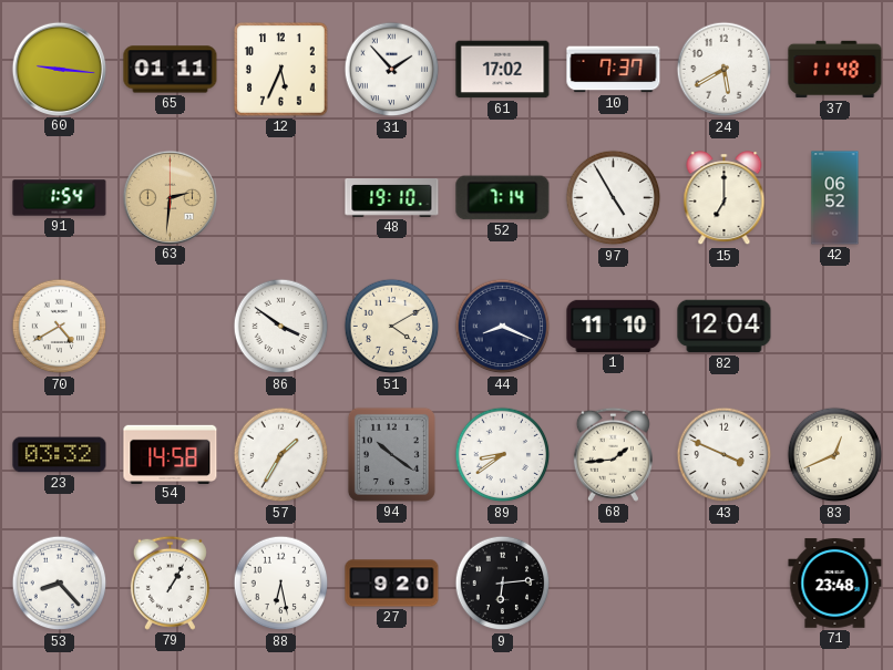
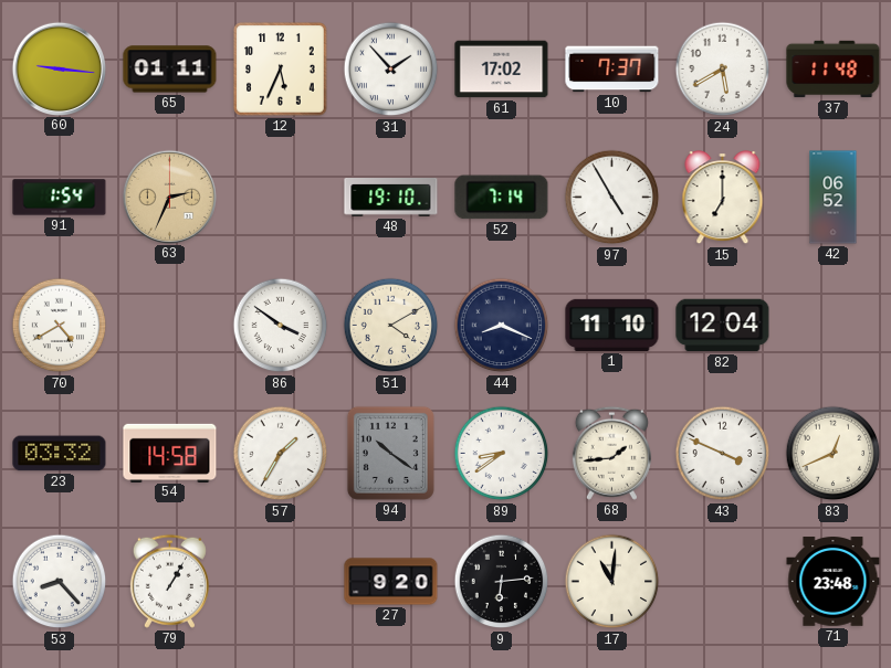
63: 2:31 -> 2:34
88: 6:28 -> none
17: none -> 11:01
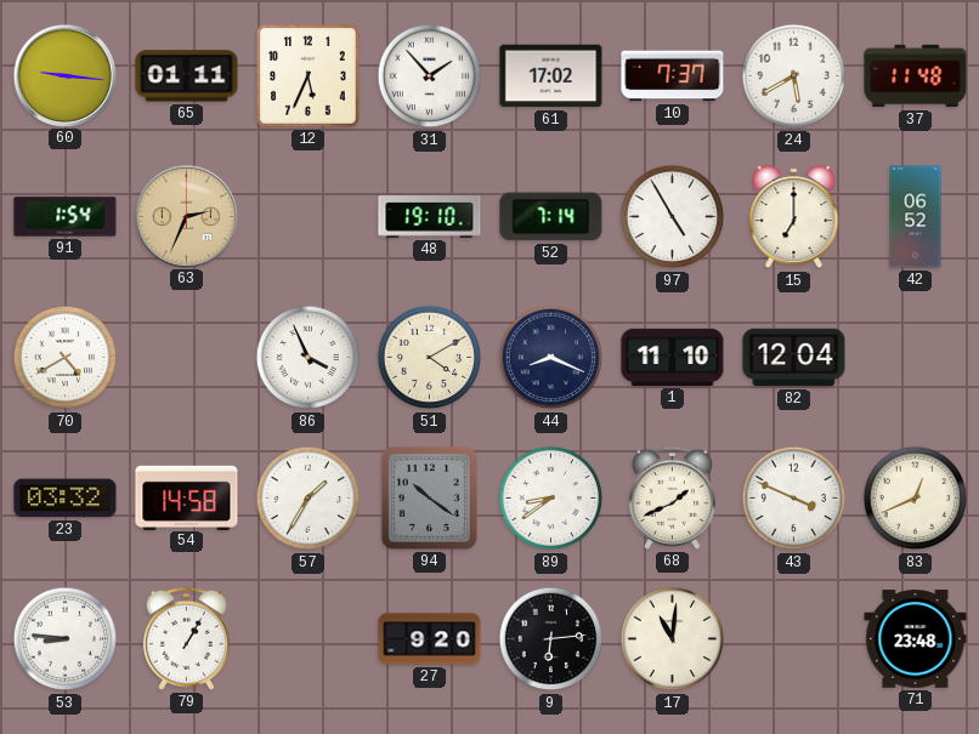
86: 3:51 -> 3:56
68: 1:44 -> 1:41
53: 8:23 -> 8:46
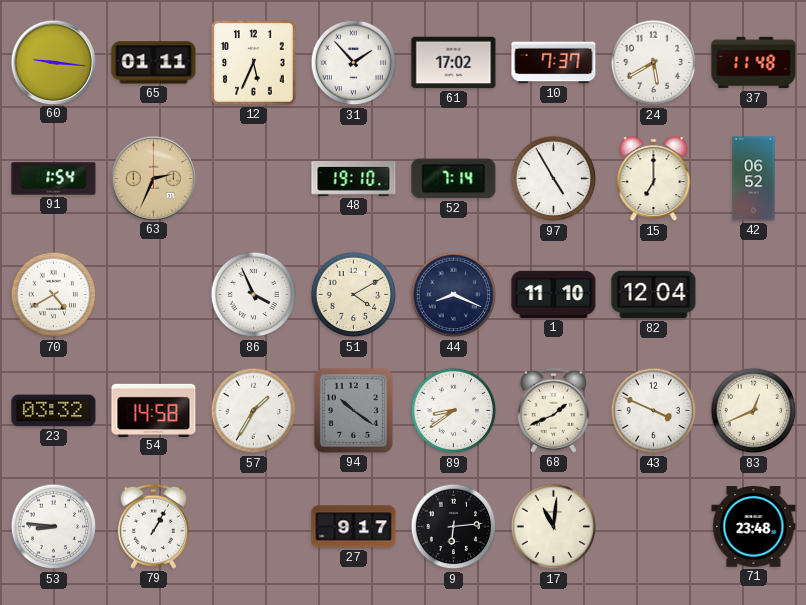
27: 9:20 -> 9:17
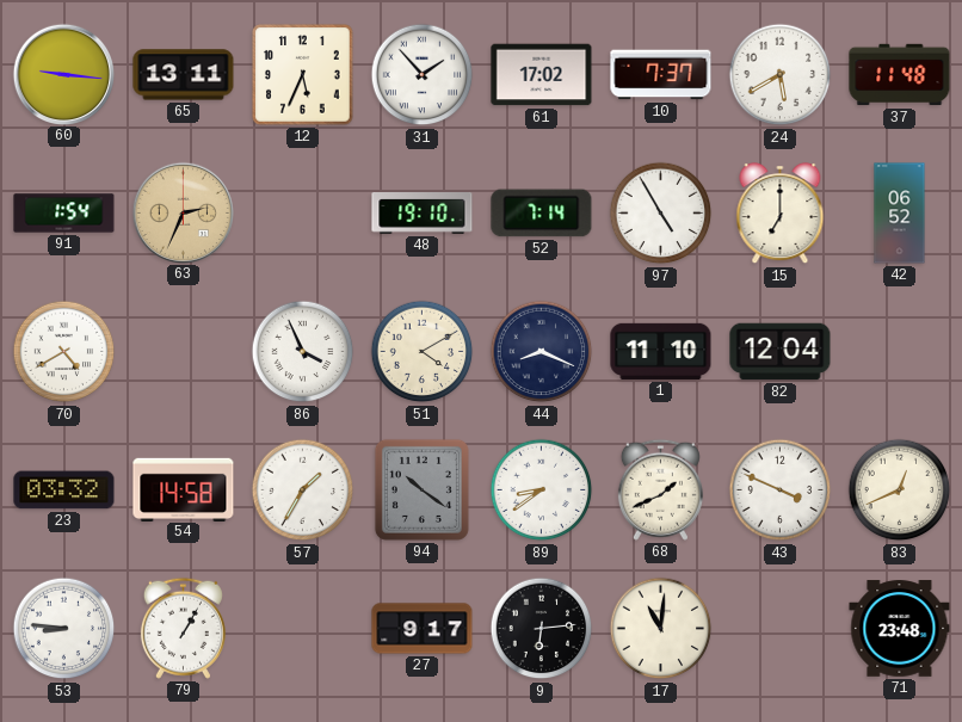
65: 01:11 -> 13:11
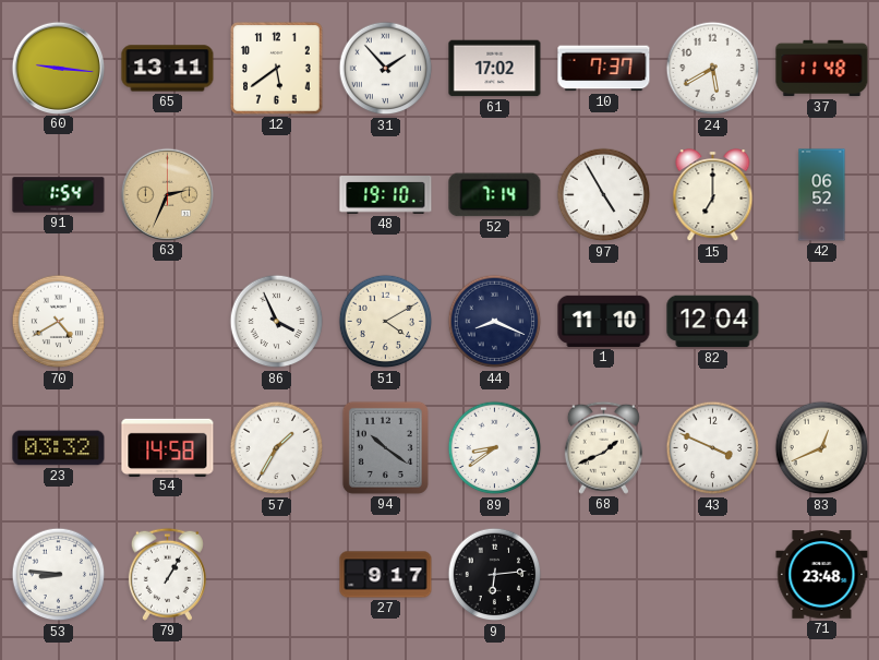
12: 5:34 -> 5:39
17: 11:01 -> none
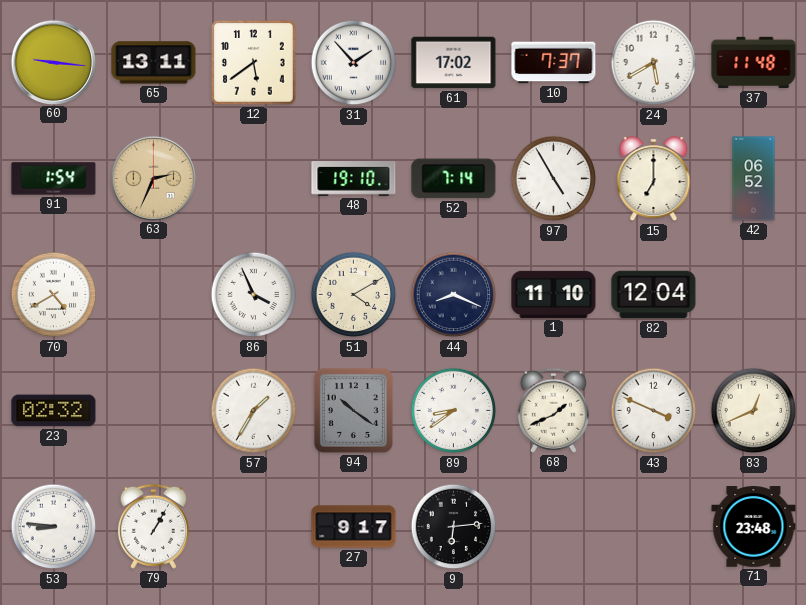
23: 03:32 -> 02:32
54: 14:58 -> none
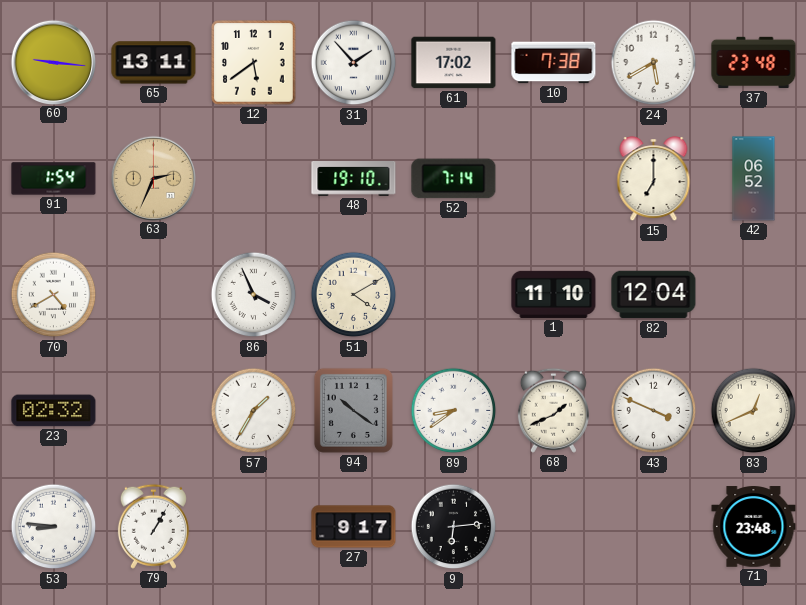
10: 7:37 -> 7:38
37: 11:48 -> 23:48
97: 4:55 -> none
44: 8:19 -> none
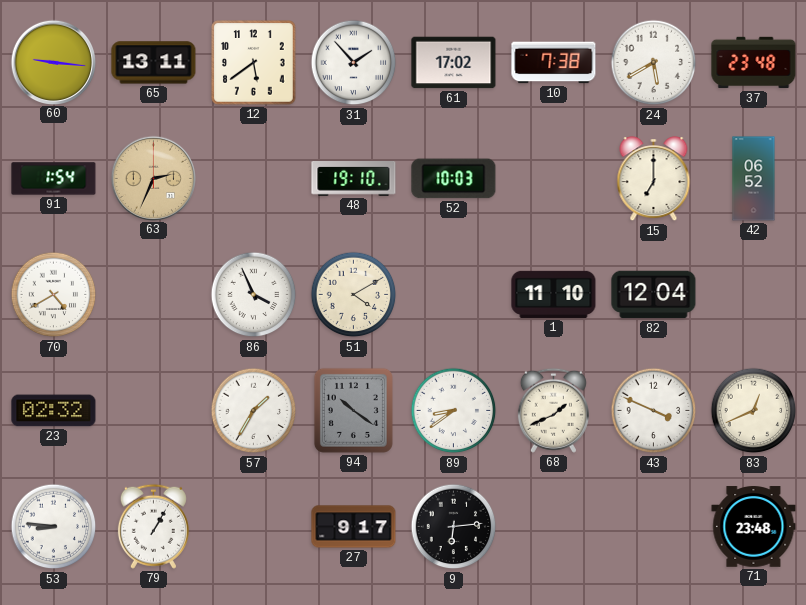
52: 7:14 -> 10:03
